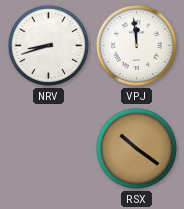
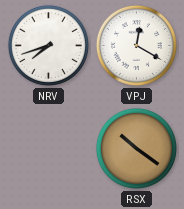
NRV: 8:42 -> 7:42
VPJ: 11:59 -> 12:20
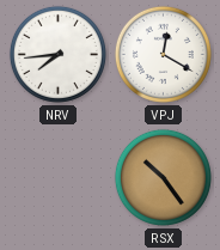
NRV: 7:42 -> 7:44
RSX: 10:21 -> 10:24
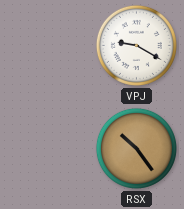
NRV: 7:44 -> none
VPJ: 12:20 -> 9:20
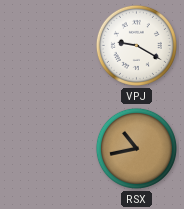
RSX: 10:24 -> 10:43
